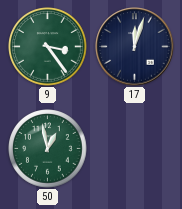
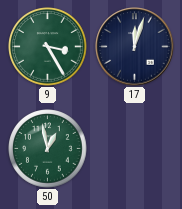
9: 3:24 -> 3:25
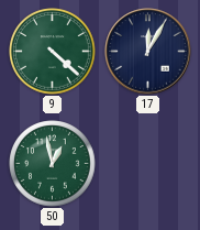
9: 3:25 -> 4:22
17: 12:03 -> 12:05
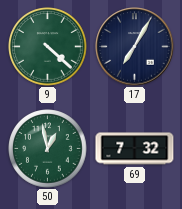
17: 12:05 -> 7:05
69: none -> 7:32
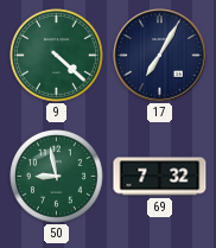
50: 12:58 -> 8:58
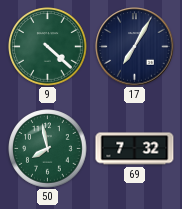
50: 8:58 -> 7:58
